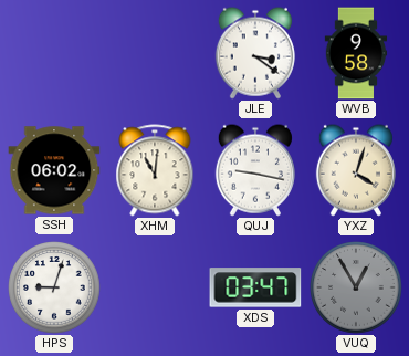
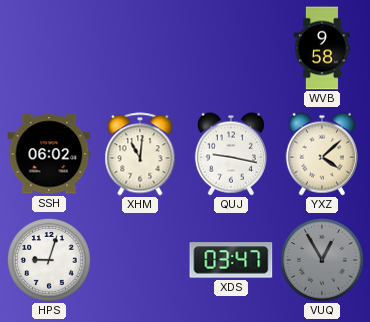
JLE: 3:21 -> none
YXZ: 4:03 -> 4:08
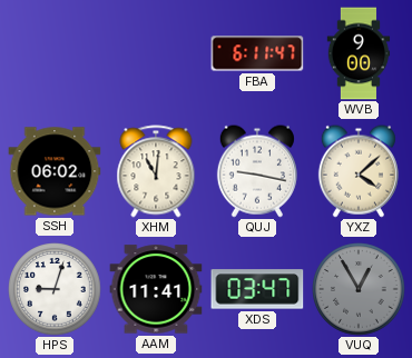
FBA: none -> 6:11
WVB: 9:58 -> 9:00
AAM: none -> 11:41
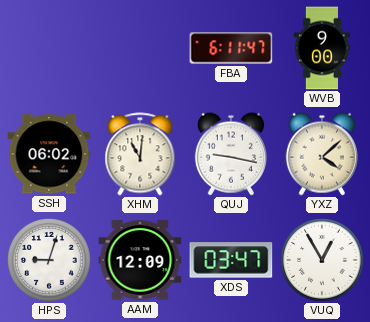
AAM: 11:41 -> 12:09
VUQ dial: grey -> white
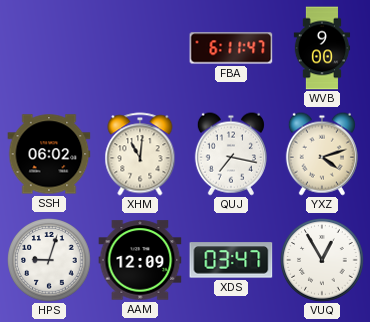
QUJ: 9:17 -> 7:17
YXZ: 4:08 -> 4:12
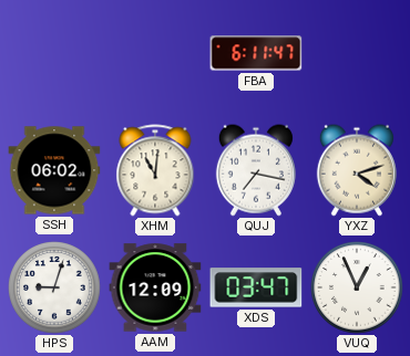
WVB: 9:00 -> none
VUQ: 12:55 -> 12:56
